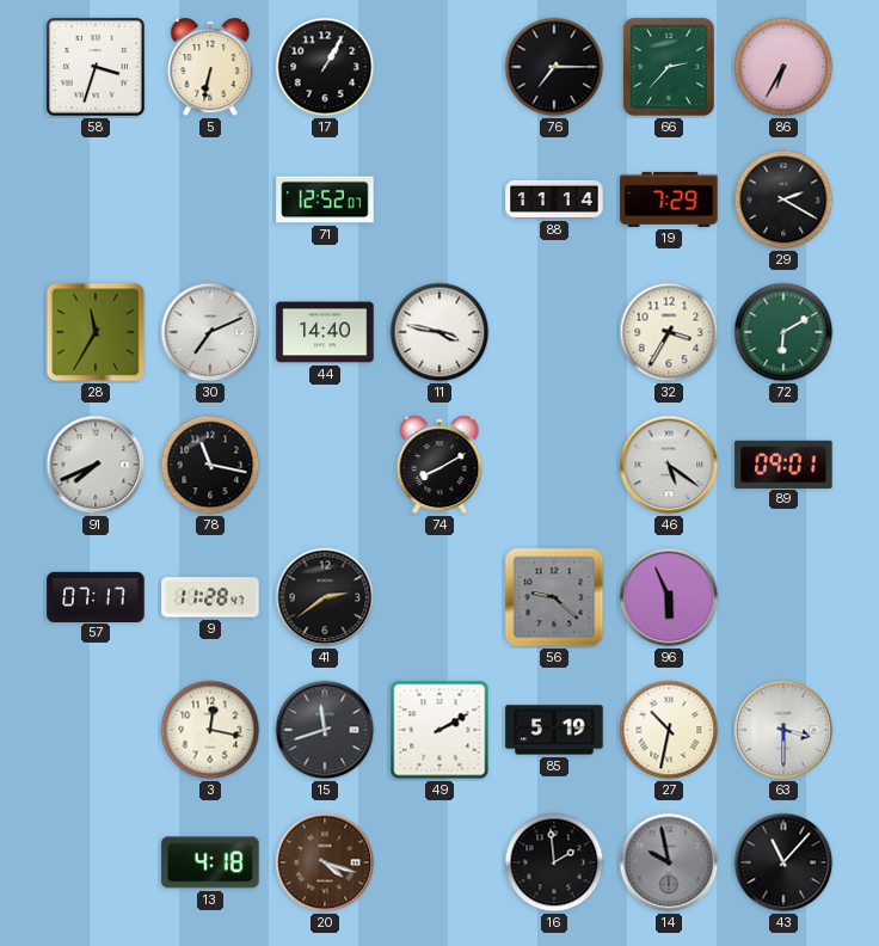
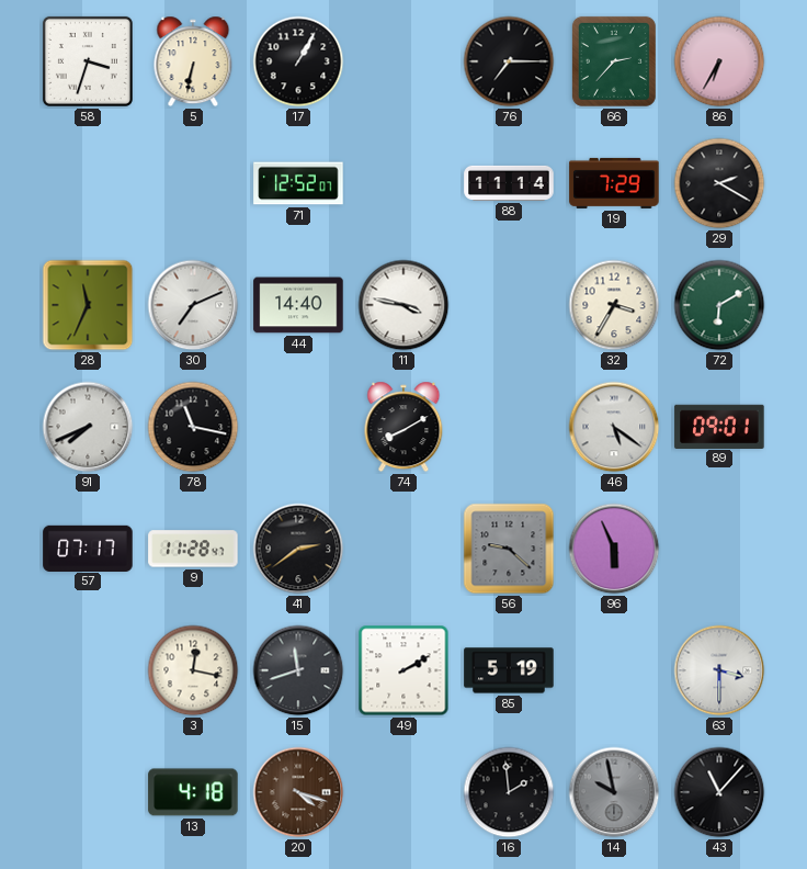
28: 11:35 -> 11:34
27: 10:32 -> none
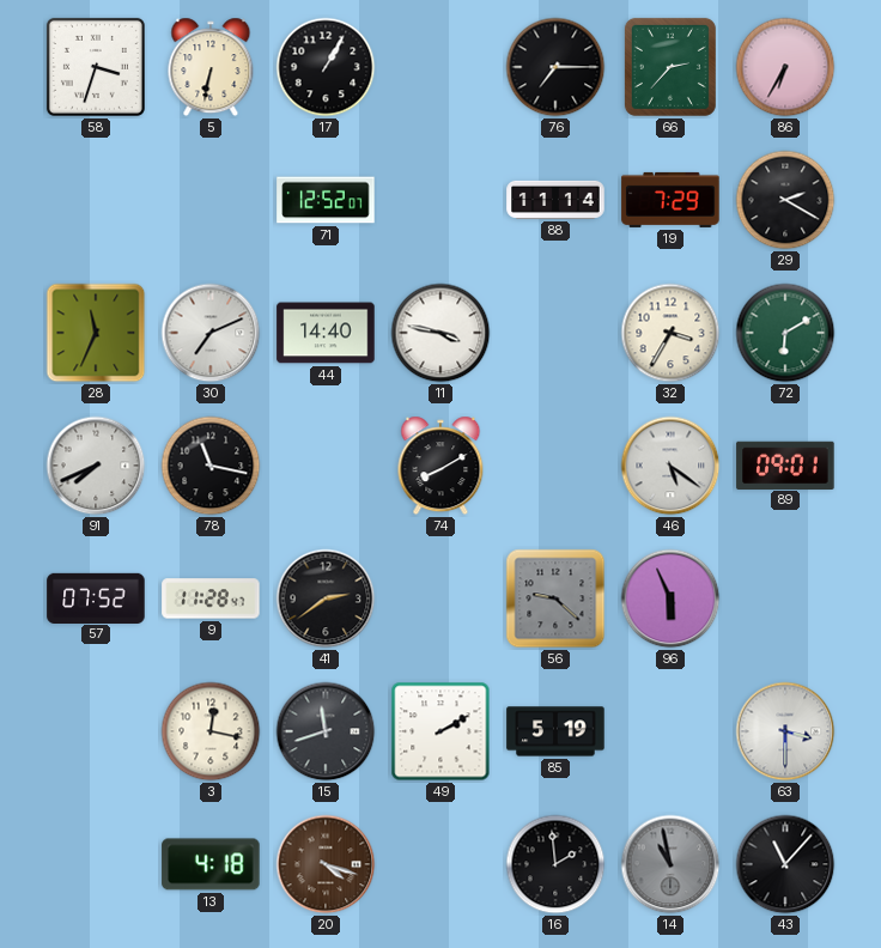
57: 07:17 -> 07:52
14: 9:58 -> 10:58
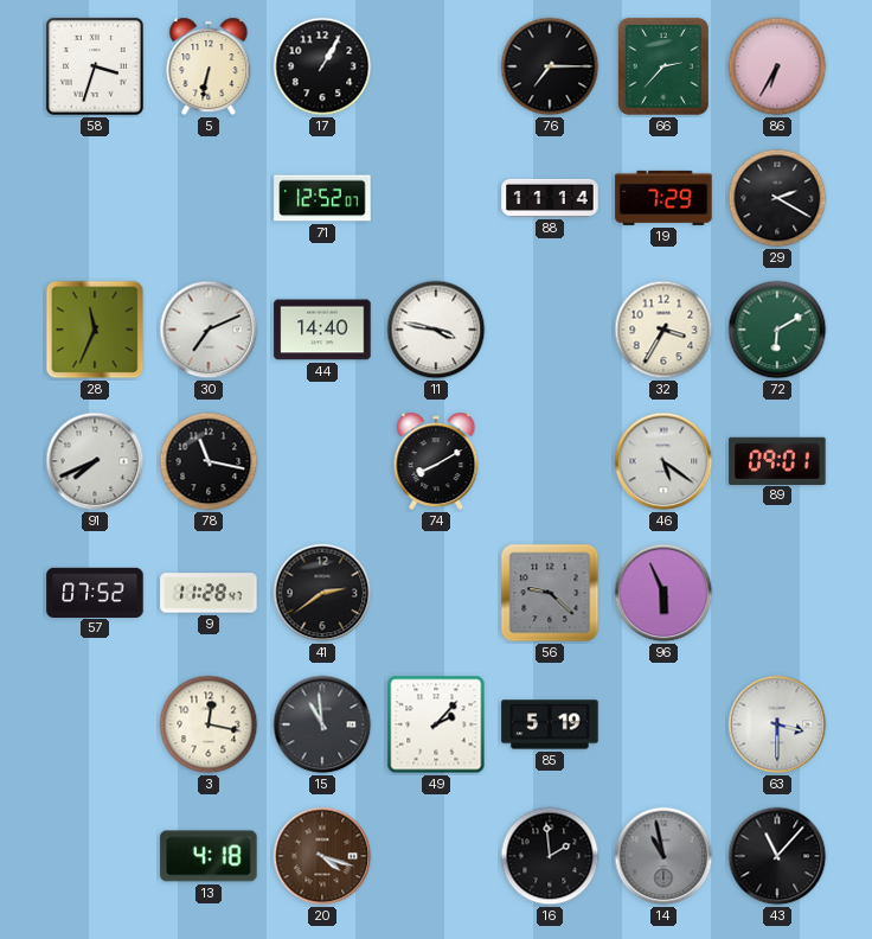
15: 11:42 -> 10:59
49: 2:10 -> 2:07
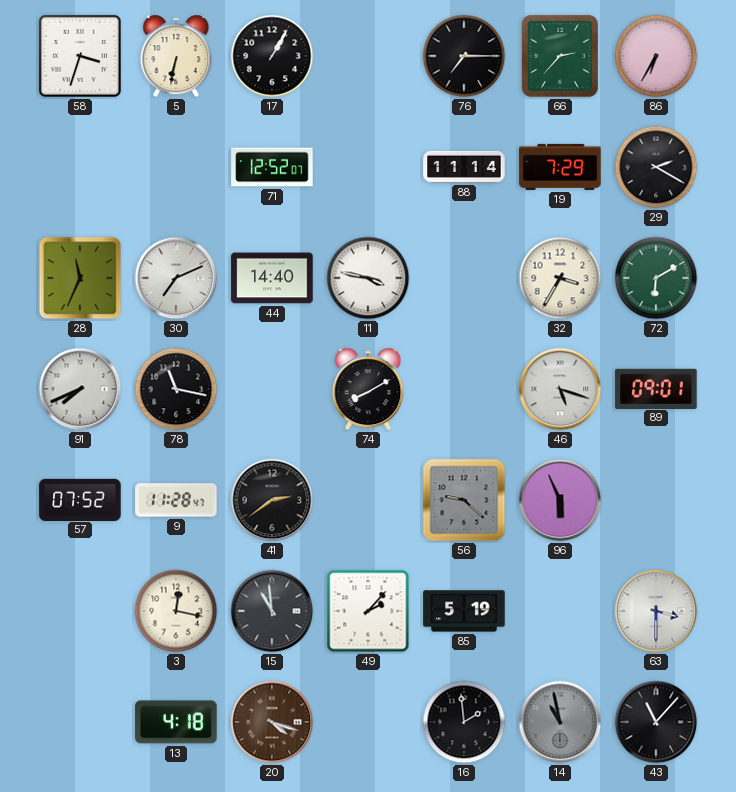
46: 5:21 -> 5:18
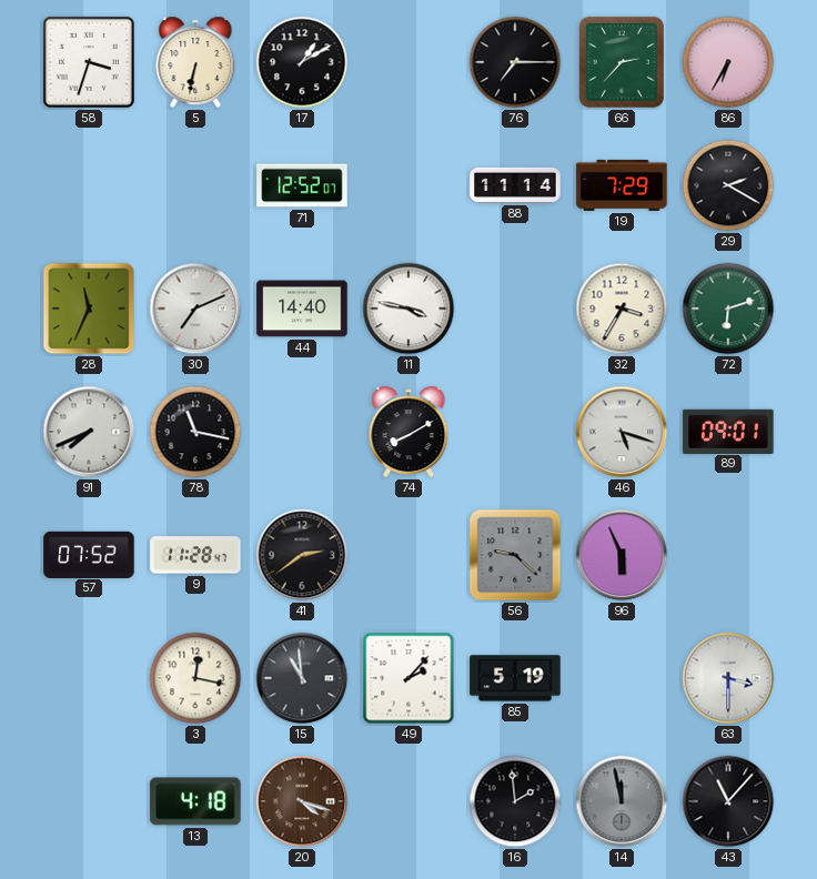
17: 1:05 -> 1:10
72: 6:10 -> 6:12
14: 10:58 -> 11:58
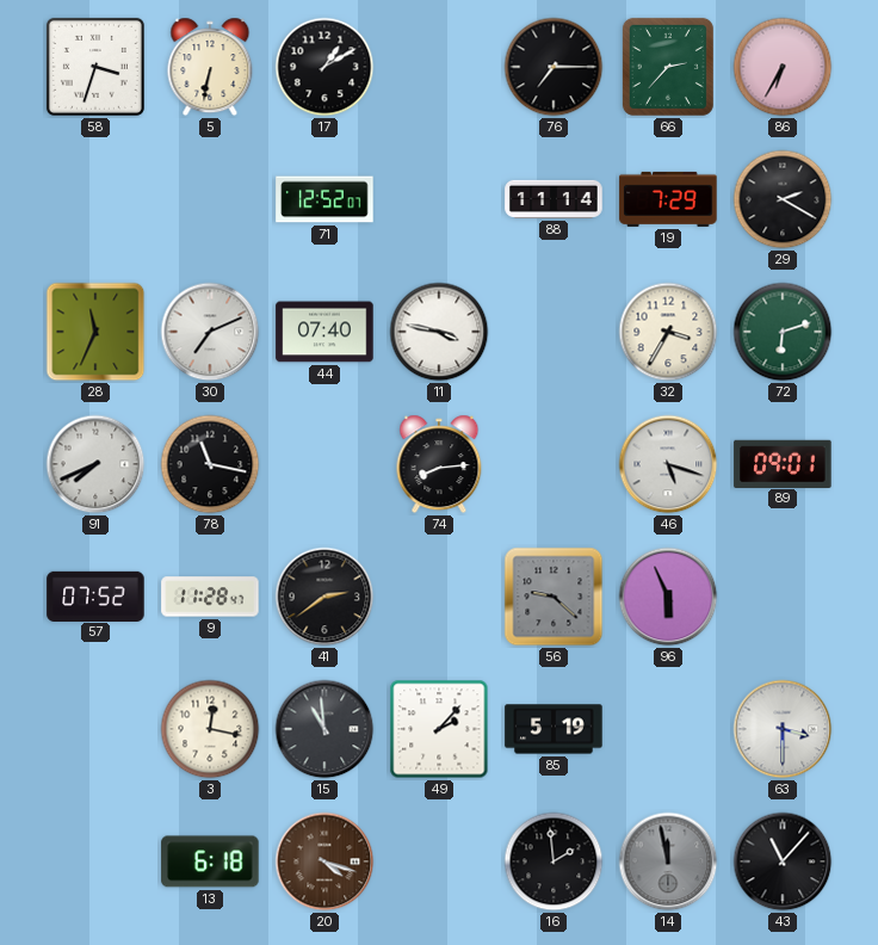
44: 14:40 -> 07:40
74: 8:10 -> 8:14
13: 4:18 -> 6:18
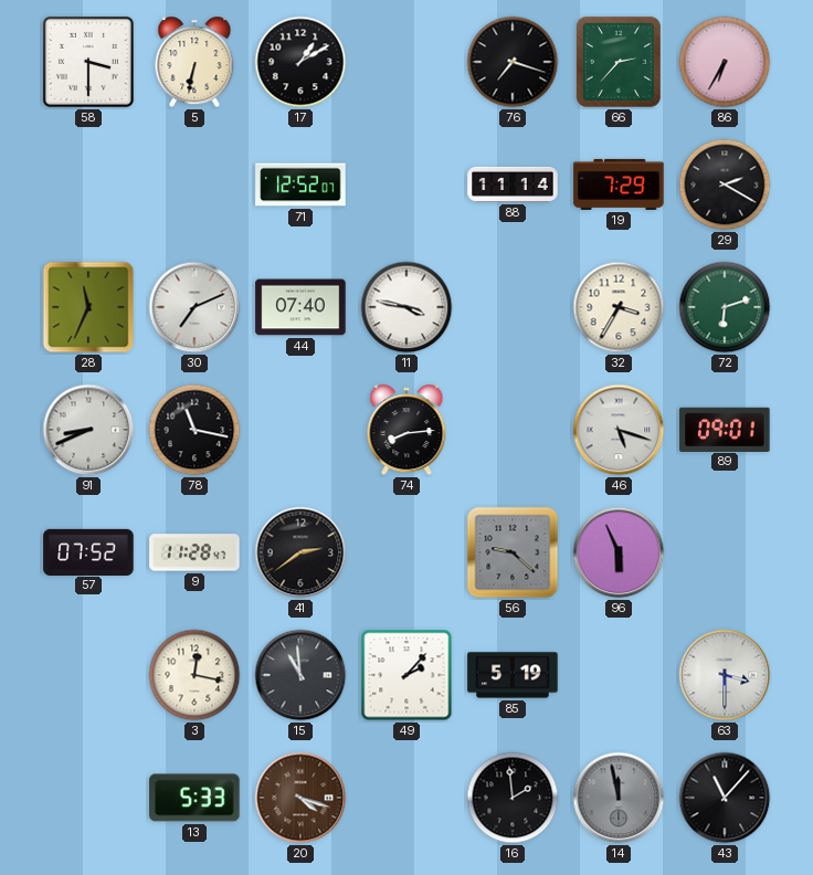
58: 3:33 -> 3:30
76: 7:15 -> 7:18
91: 7:41 -> 8:41
13: 6:18 -> 5:33
